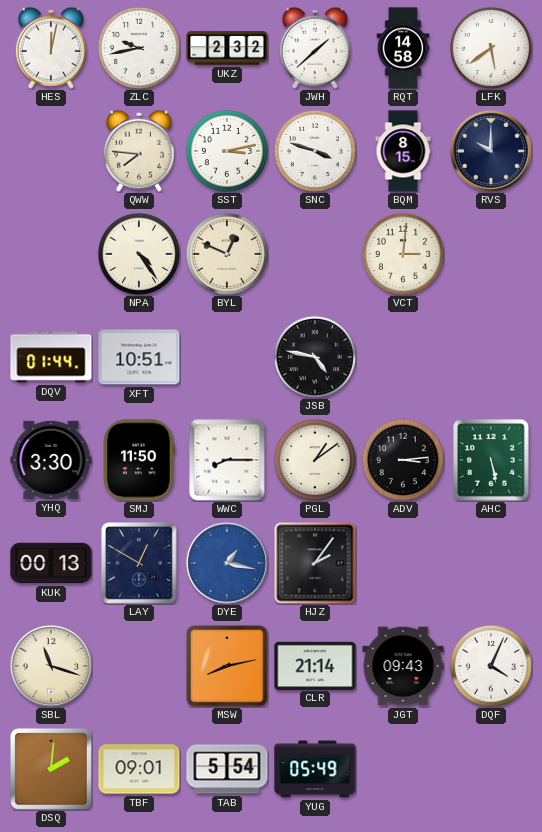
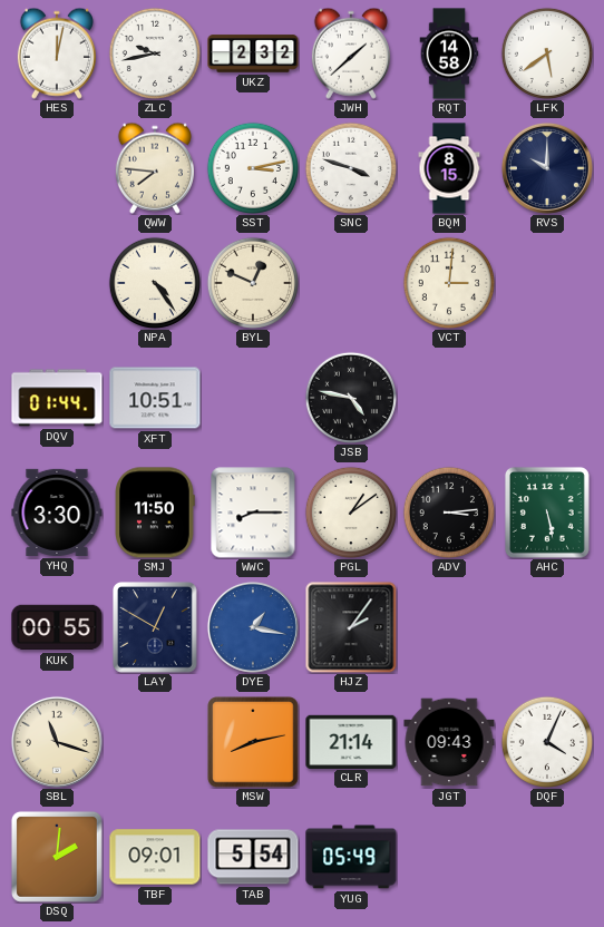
KUK: 00:13 -> 00:55
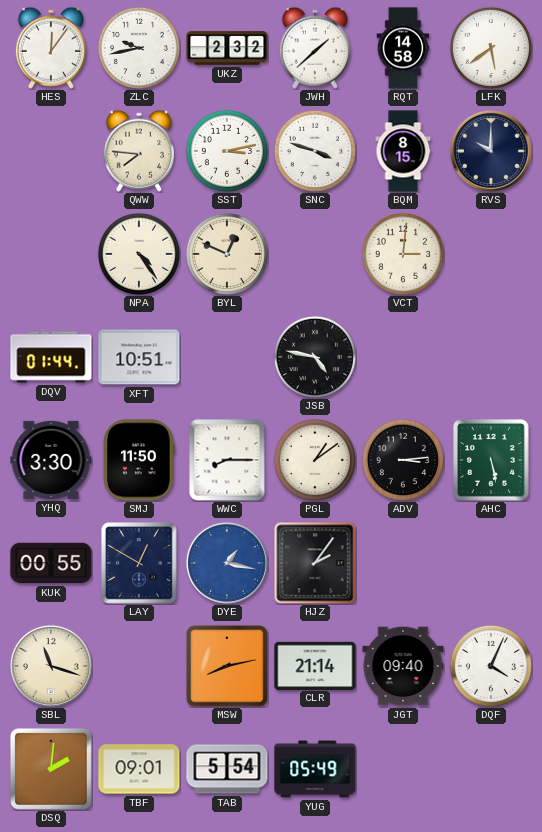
HES: 12:02 -> 12:06
JGT: 09:43 -> 09:40
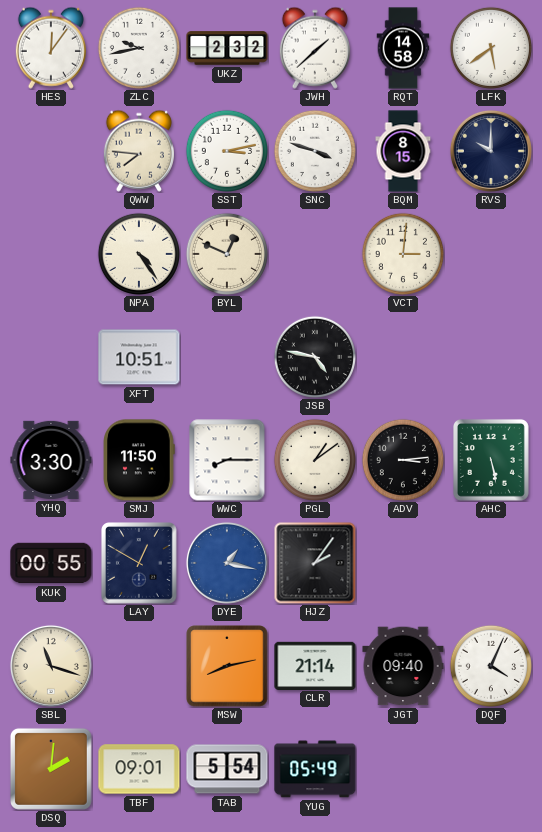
DQV: 01:44 -> none
